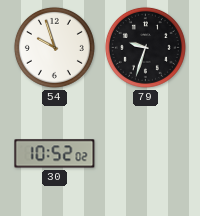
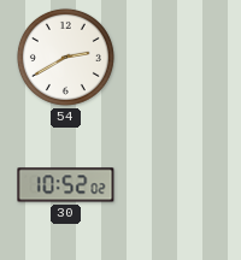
54: 9:57 -> 2:40
79: 9:33 -> none
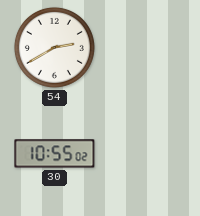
30: 10:52 -> 10:55
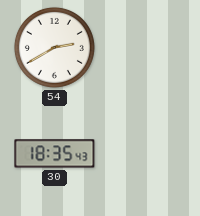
30: 10:55 -> 18:35
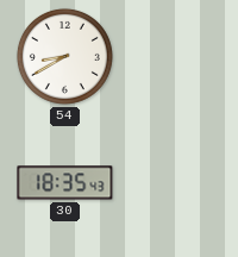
54: 2:40 -> 8:40
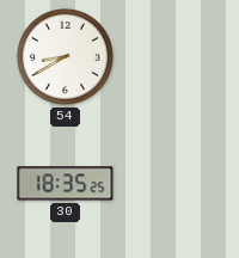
30: 18:35:43 -> 18:35:25
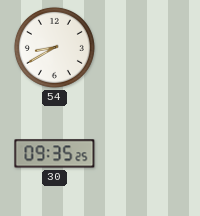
30: 18:35 -> 09:35
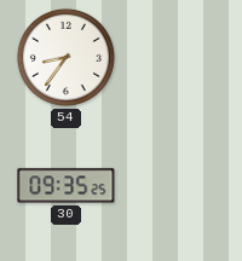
54: 8:40 -> 8:36
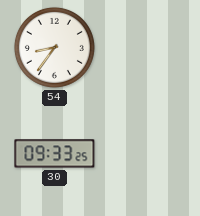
30: 09:35 -> 09:33
